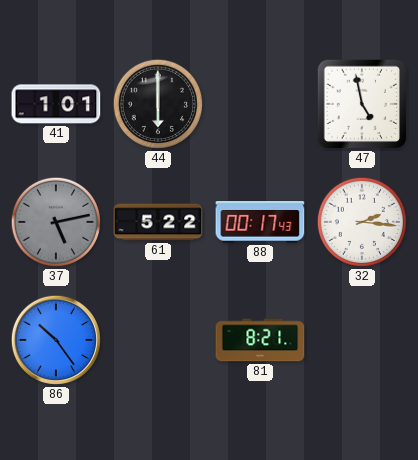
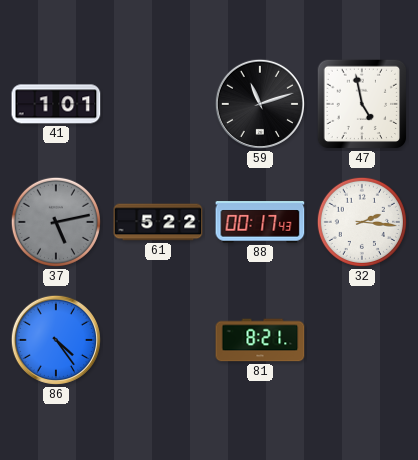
44: 6:00 -> none
59: none -> 11:12
86: 10:24 -> 4:24
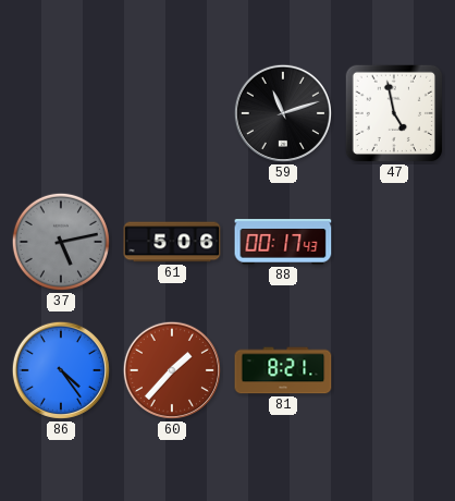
41: 1:01 -> none
61: 5:22 -> 5:06
32: 2:16 -> none
60: none -> 1:37
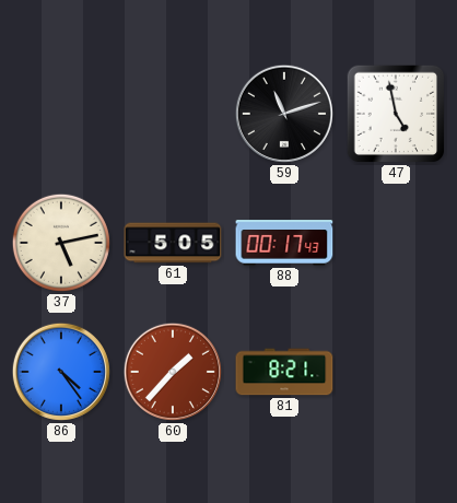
37 dial: grey -> cream
61: 5:06 -> 5:05
